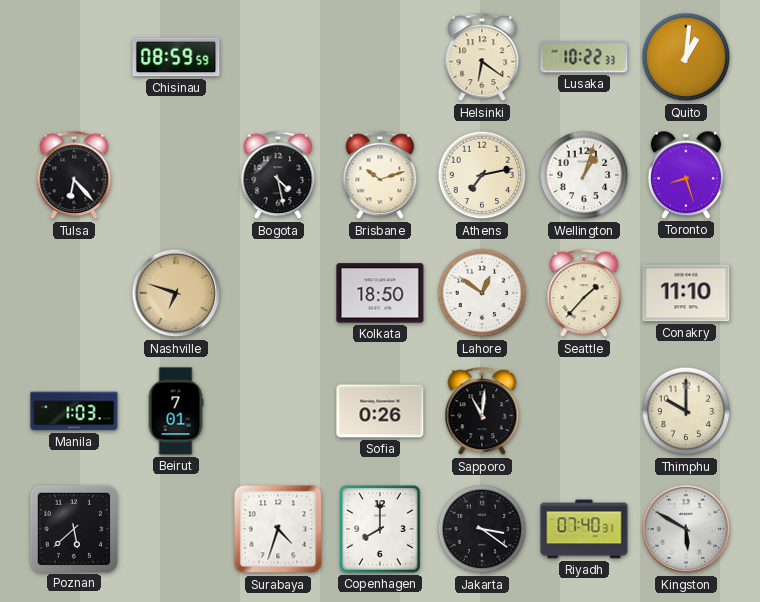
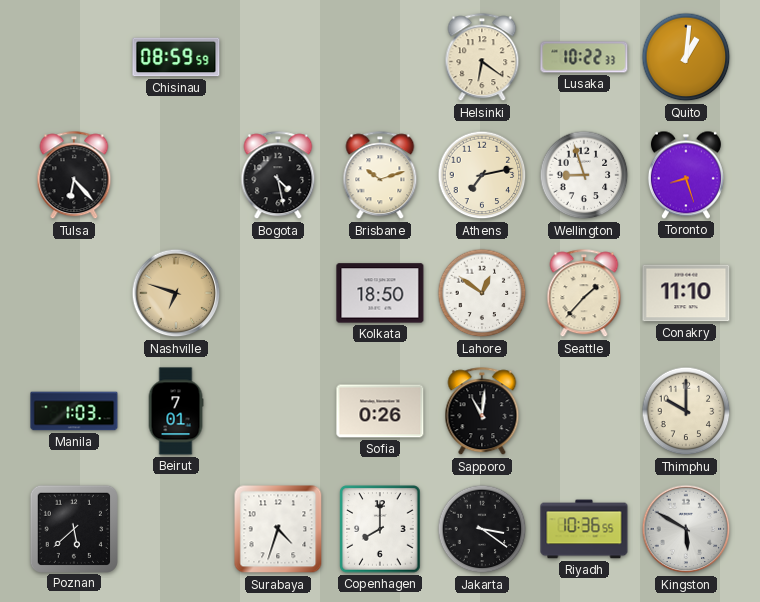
Wellington: 1:03 -> 8:57
Riyadh: 07:40 -> 10:36
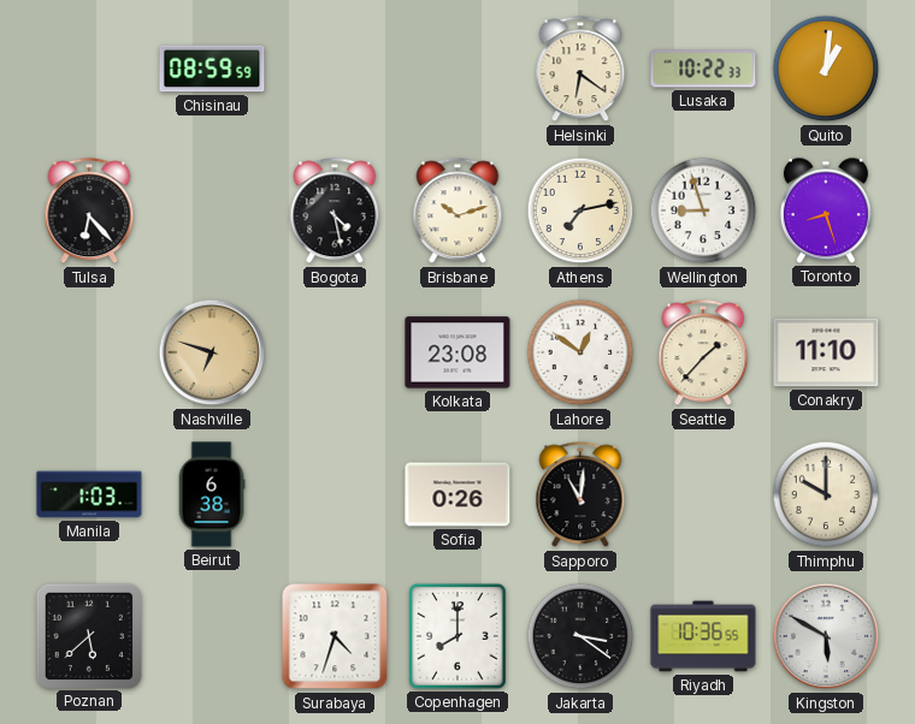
Kolkata: 18:50 -> 23:08
Beirut: 7:01 -> 6:38
